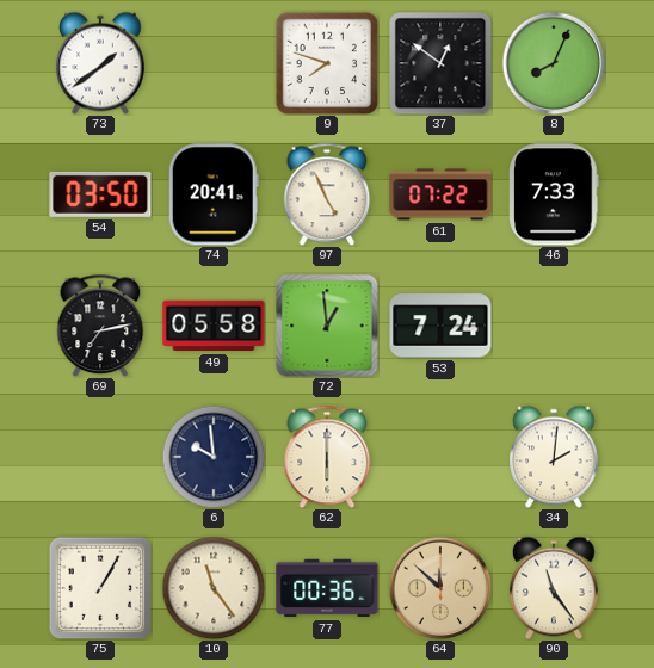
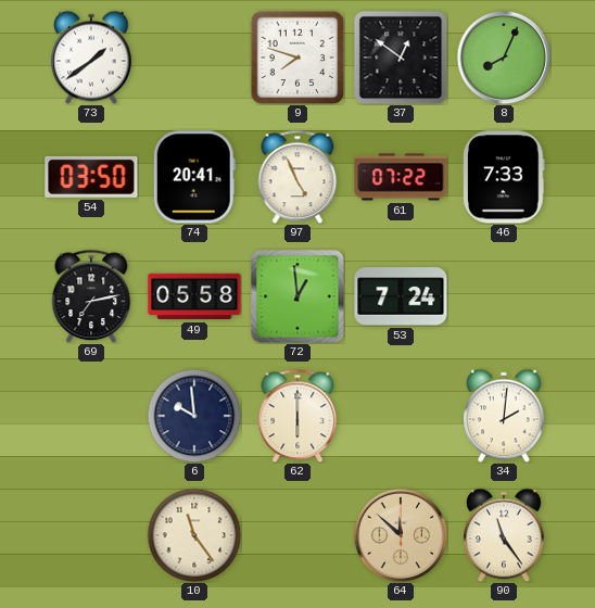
75: 1:05 -> none
77: 00:36 -> none
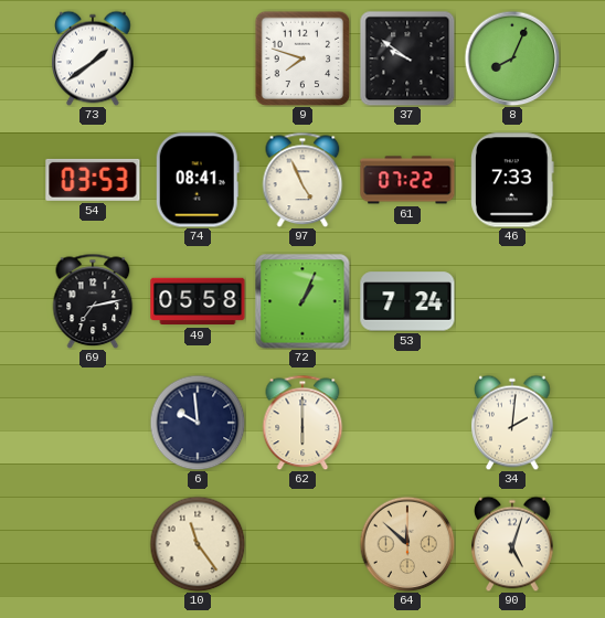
37: 12:51 -> 9:51
54: 03:50 -> 03:53
74: 20:41 -> 08:41
72: 12:59 -> 1:04
90: 11:24 -> 5:03
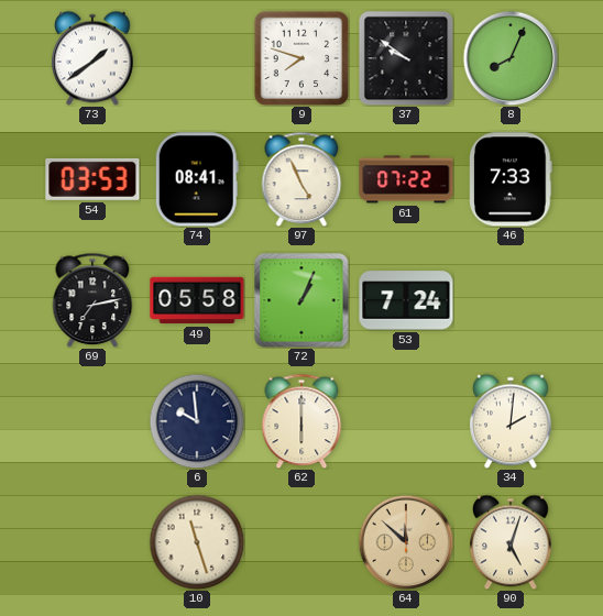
10: 11:24 -> 11:27
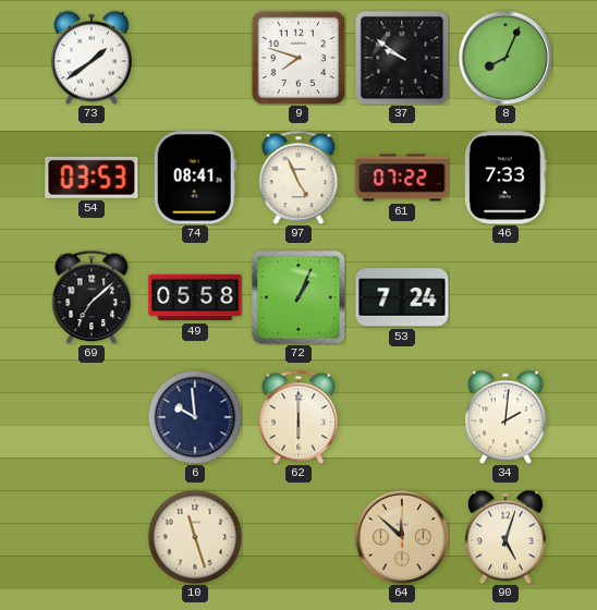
69: 7:13 -> 7:08
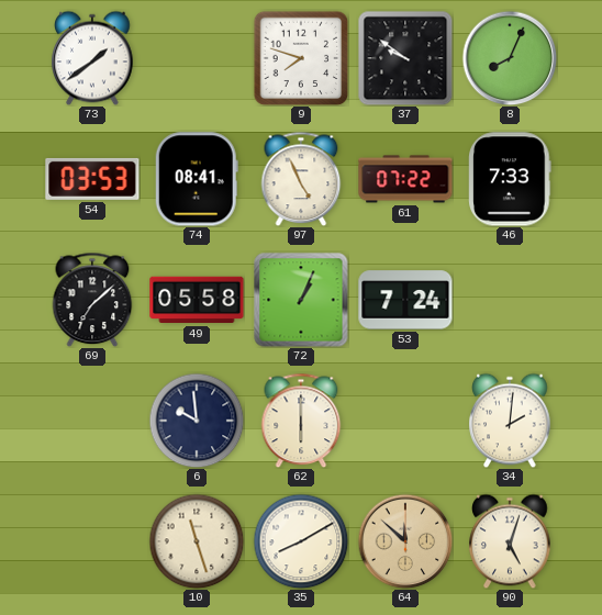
35: none -> 8:10
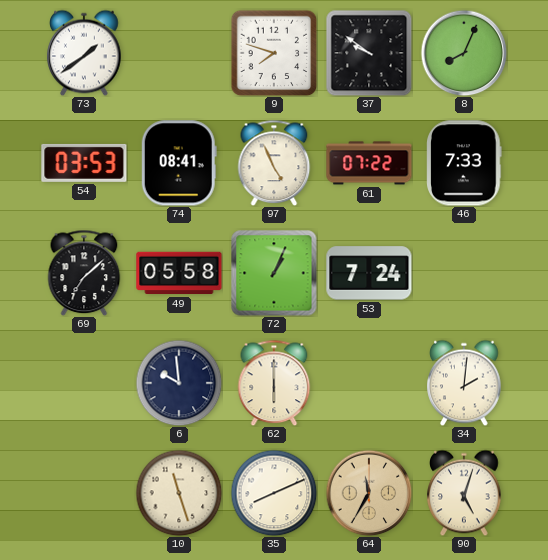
35: 8:10 -> 8:11
64: 11:52 -> 11:35
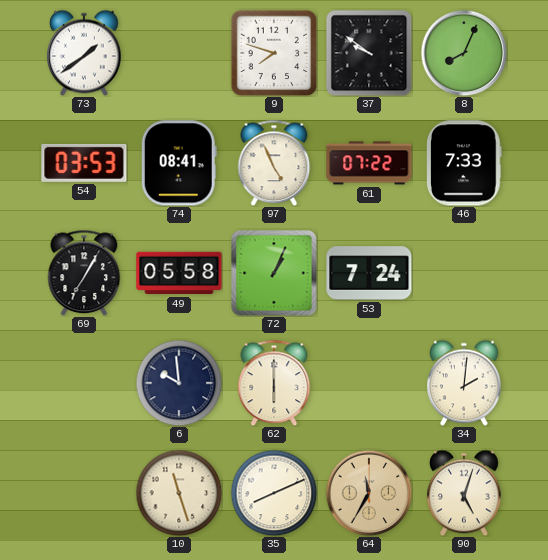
69: 7:08 -> 7:05
